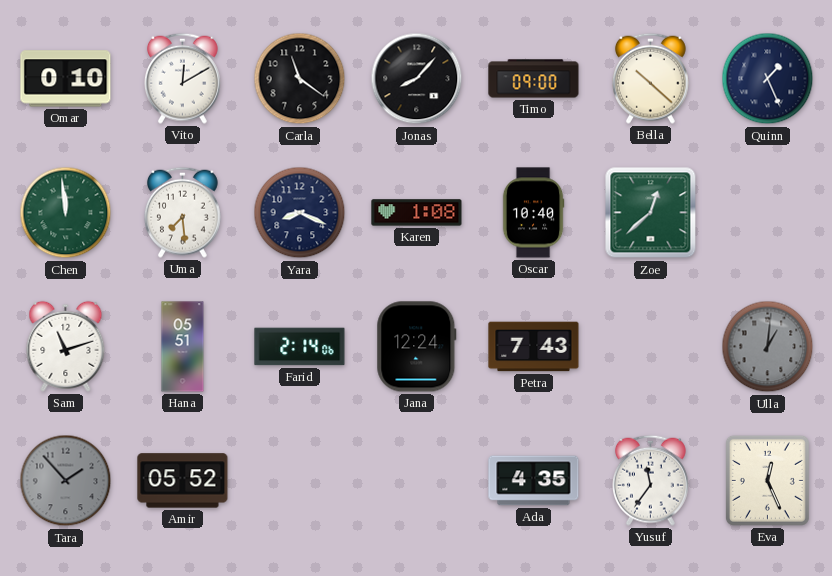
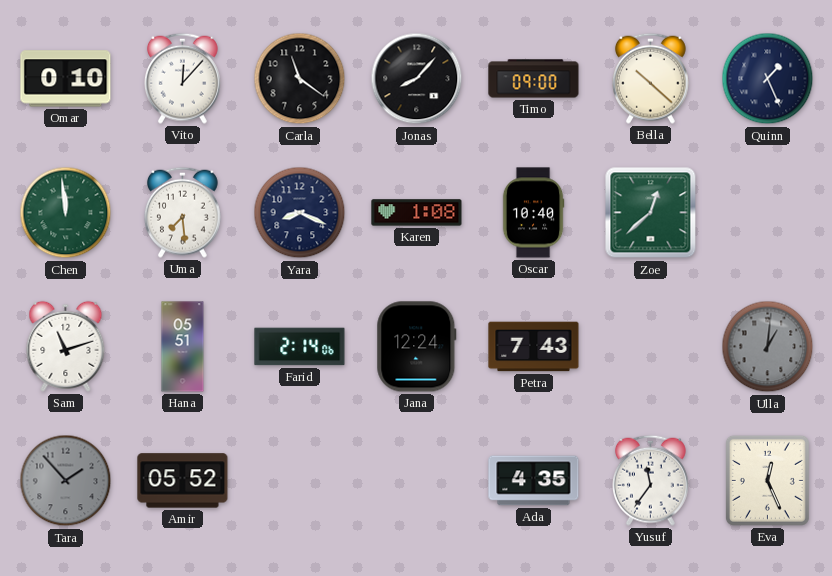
Vito: 12:10 -> 12:07
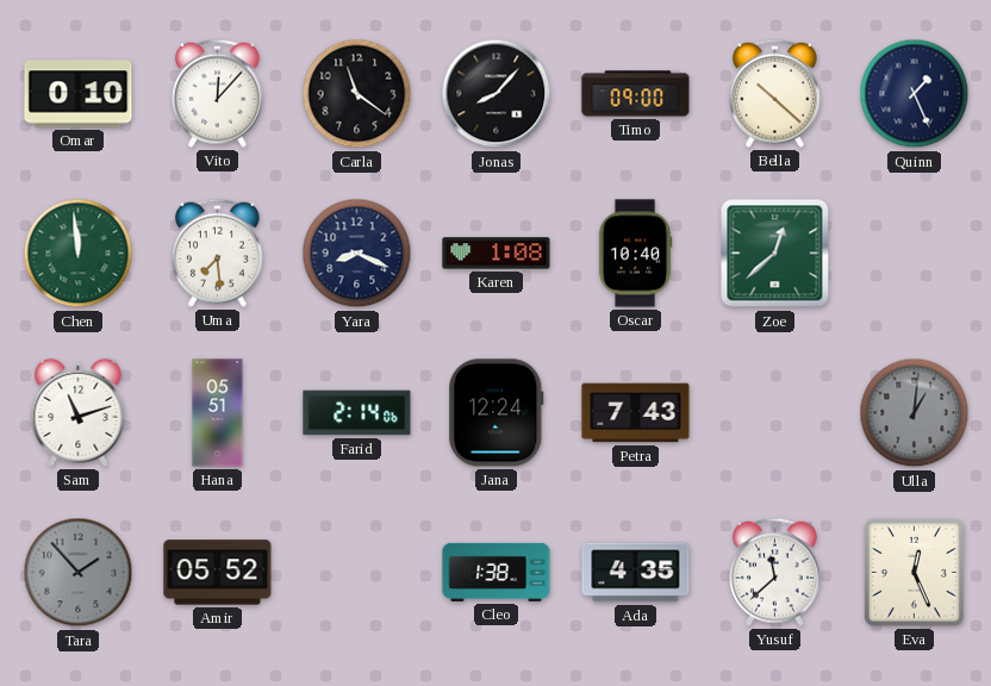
Cleo: none -> 1:38
Yusuf: 11:36 -> 11:38
